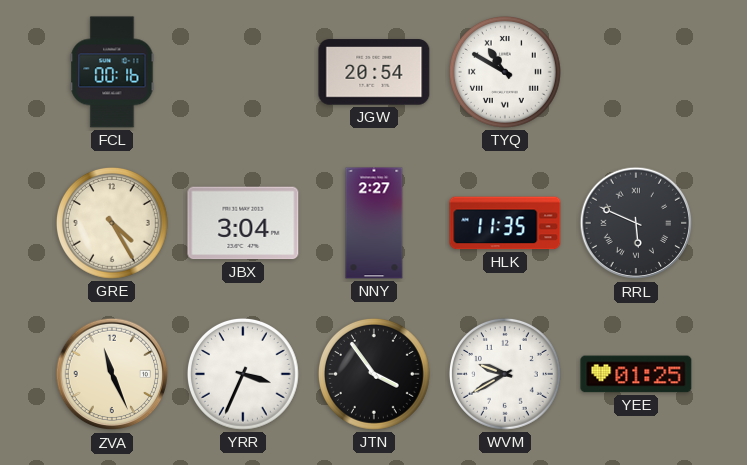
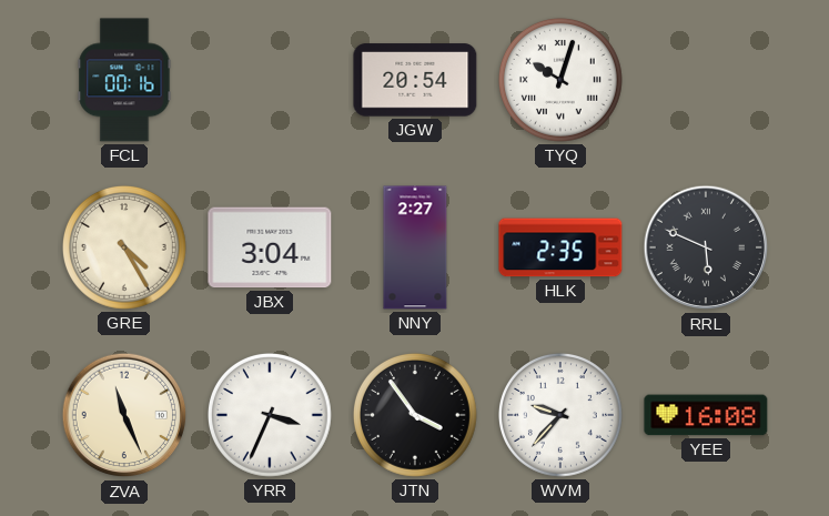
TYQ: 10:50 -> 10:03
HLK: 11:35 -> 2:35
WVM: 9:40 -> 9:37
YEE: 01:25 -> 16:08
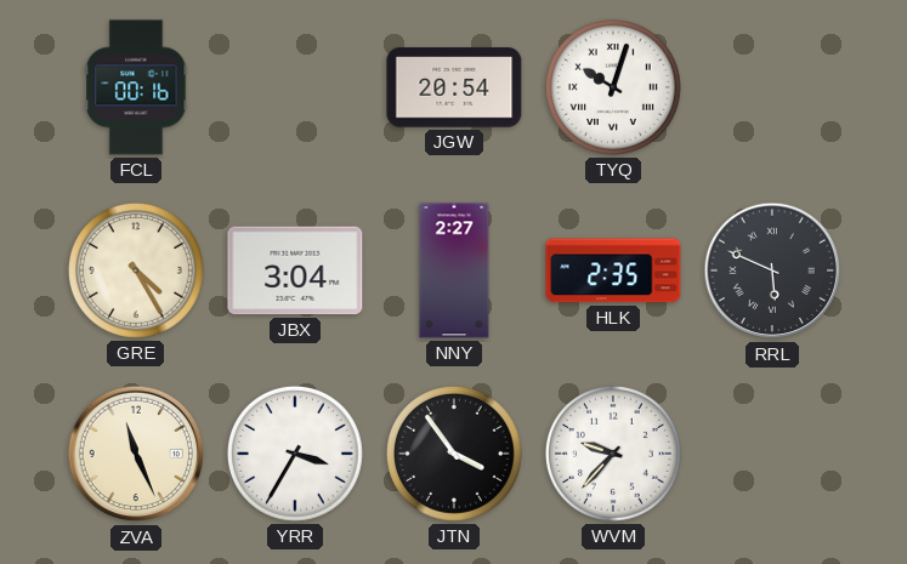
YRR: 3:34 -> 3:35
YEE: 16:08 -> none
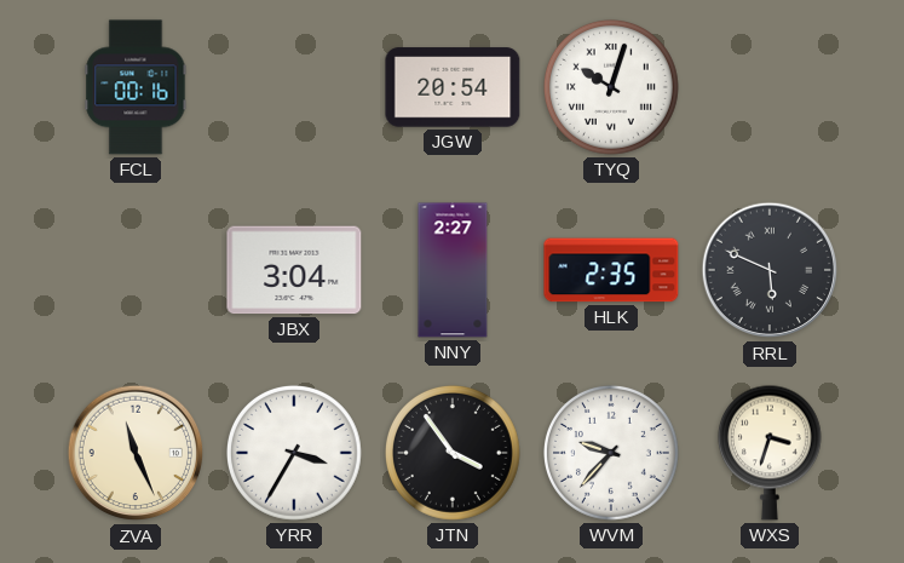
GRE: 4:25 -> none
WXS: none -> 3:33
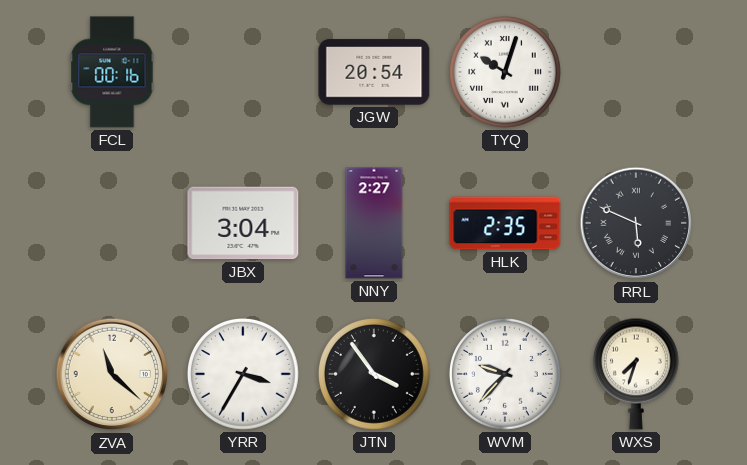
ZVA: 11:26 -> 11:22
WXS: 3:33 -> 7:33
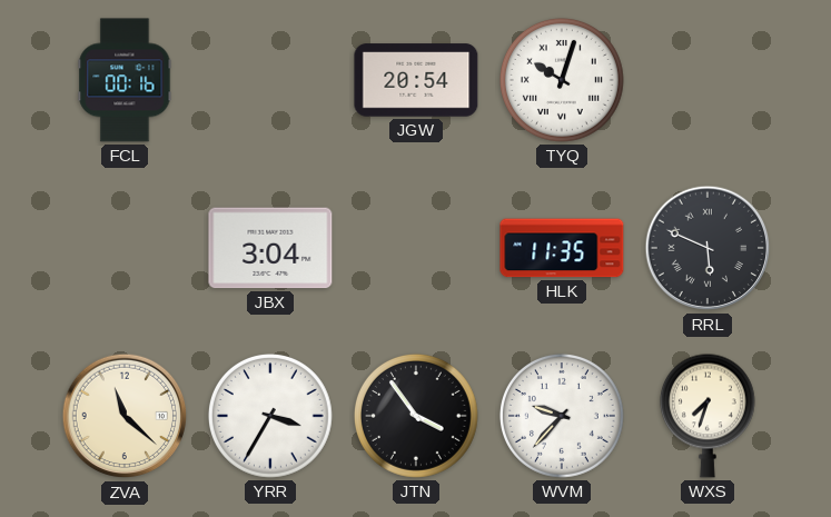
NNY: 2:27 -> none
HLK: 2:35 -> 11:35
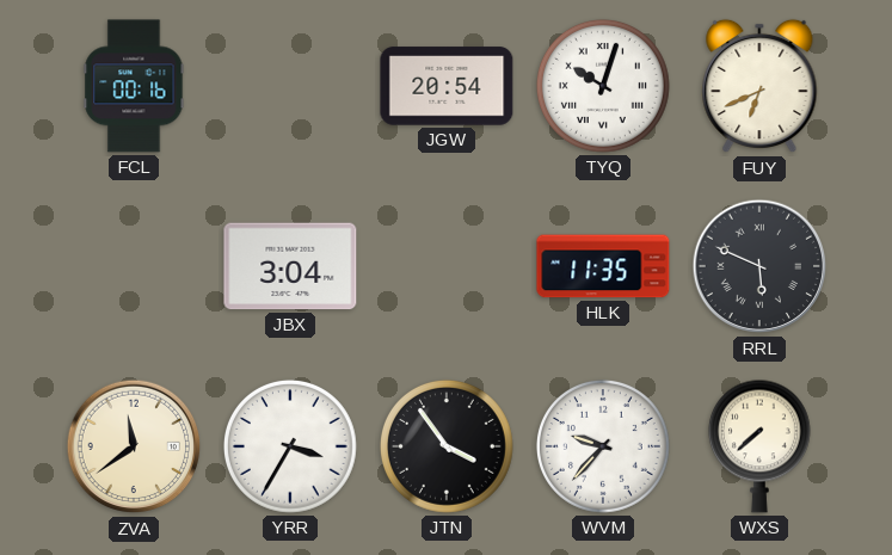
FUY: none -> 6:41
ZVA: 11:22 -> 11:39
WXS: 7:33 -> 7:38
